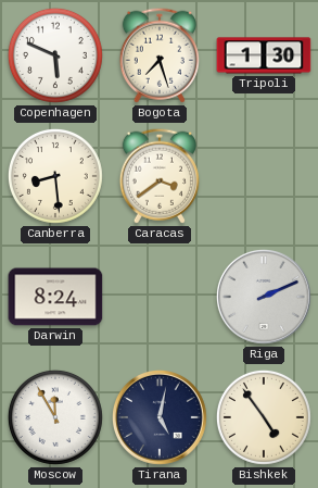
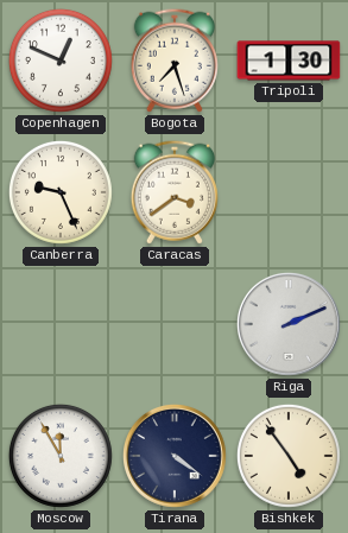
Copenhagen: 5:49 -> 12:49
Canberra: 8:29 -> 9:26
Darwin: 8:24 -> none
Tirana: 5:02 -> 4:21
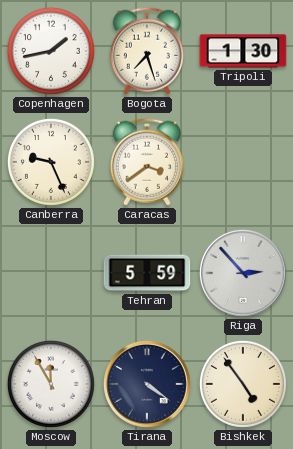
Copenhagen: 12:49 -> 1:43
Tehran: none -> 5:59
Riga: 2:11 -> 2:53
